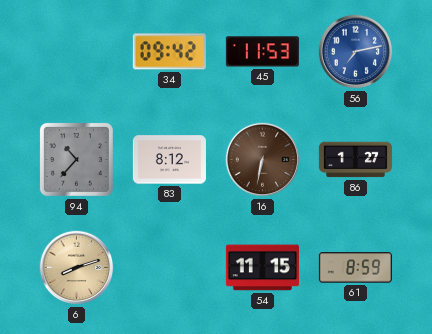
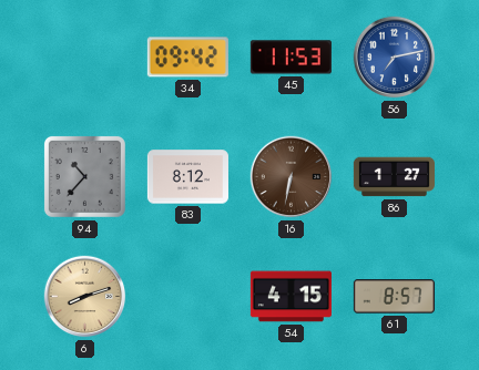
54: 11:15 -> 4:15
61: 8:59 -> 8:57
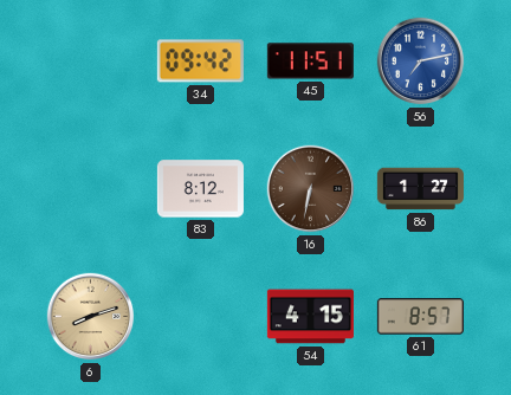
45: 11:53 -> 11:51
94: 10:37 -> none
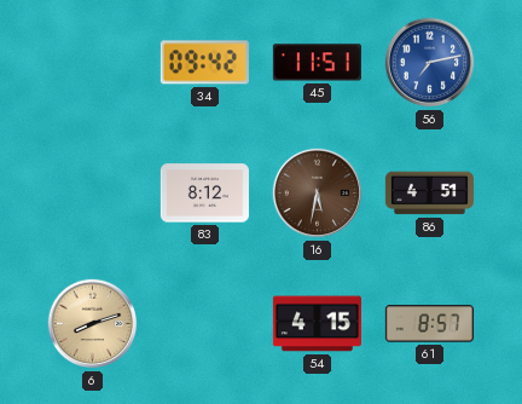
16: 6:32 -> 5:32
86: 1:27 -> 4:51
